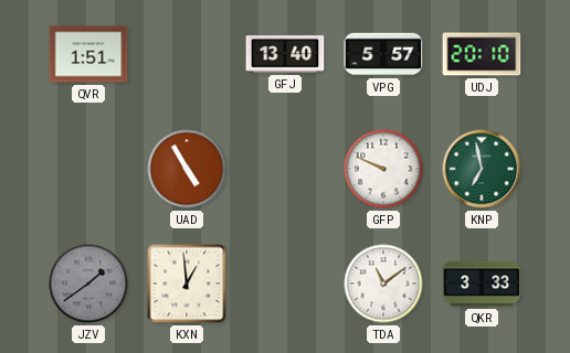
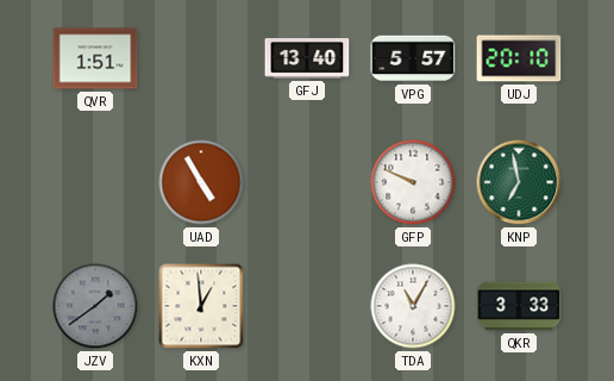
TDA: 11:09 -> 11:05
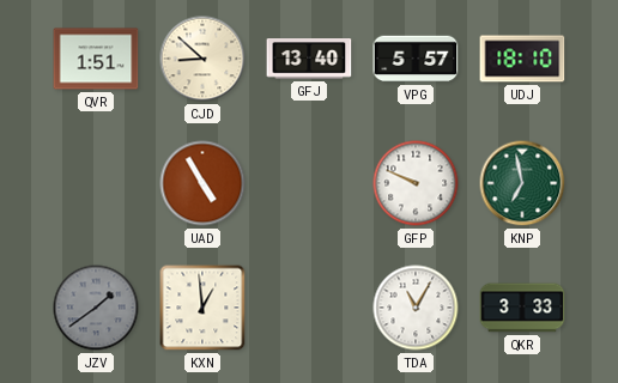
CJD: none -> 8:52
UDJ: 20:10 -> 18:10
